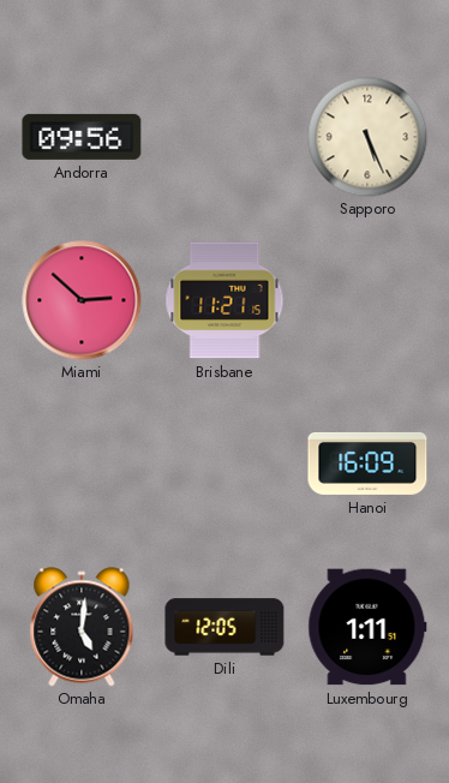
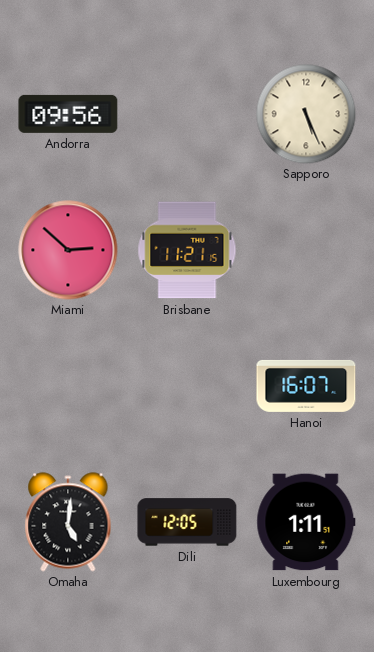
Hanoi: 16:09 -> 16:07
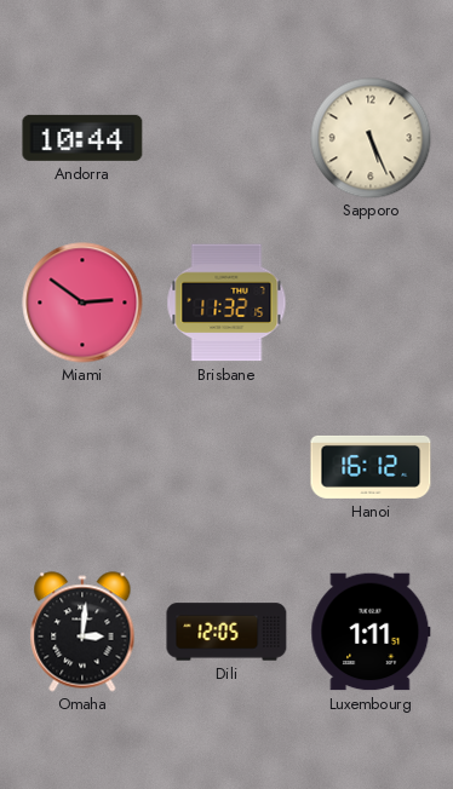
Andorra: 09:56 -> 10:44
Miami: 2:52 -> 2:51
Brisbane: 11:21 -> 11:32
Hanoi: 16:07 -> 16:12
Omaha: 5:01 -> 3:01
